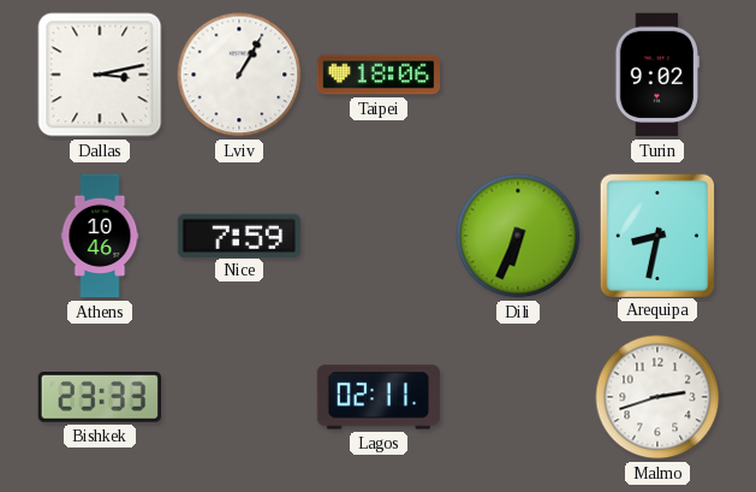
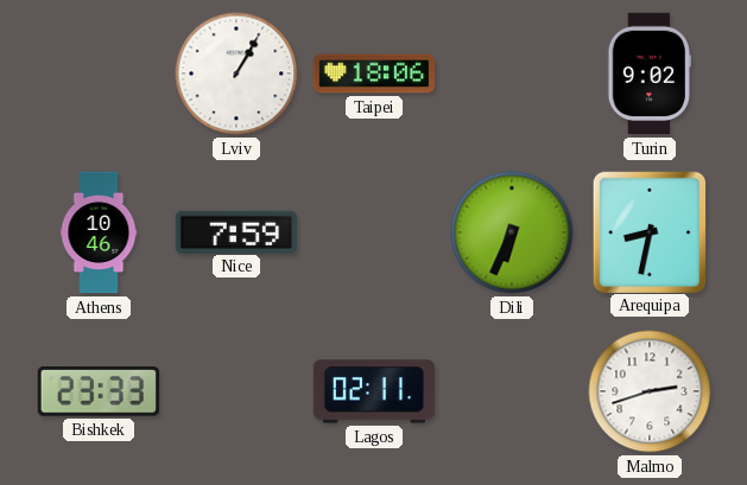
Dallas: 3:13 -> none
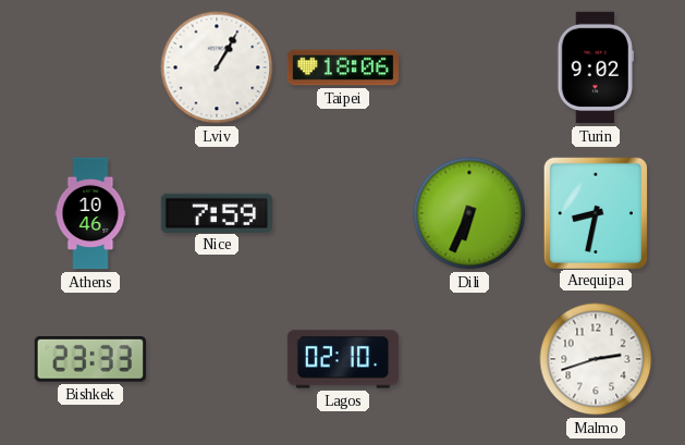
Lagos: 02:11 -> 02:10
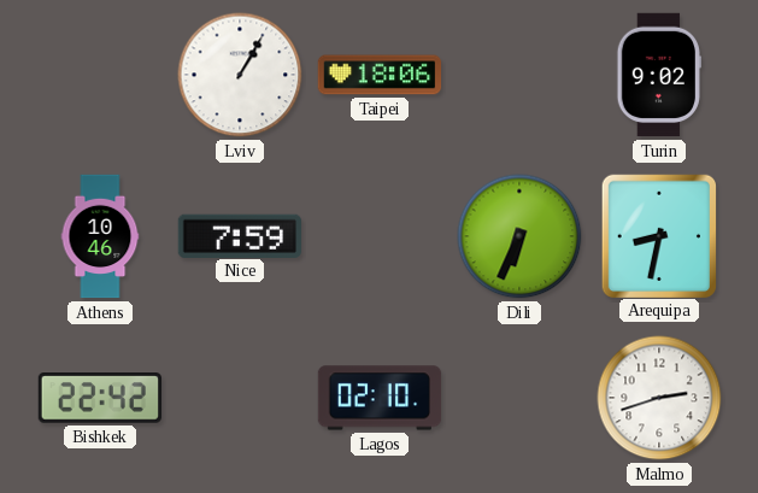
Bishkek: 23:33 -> 22:42
